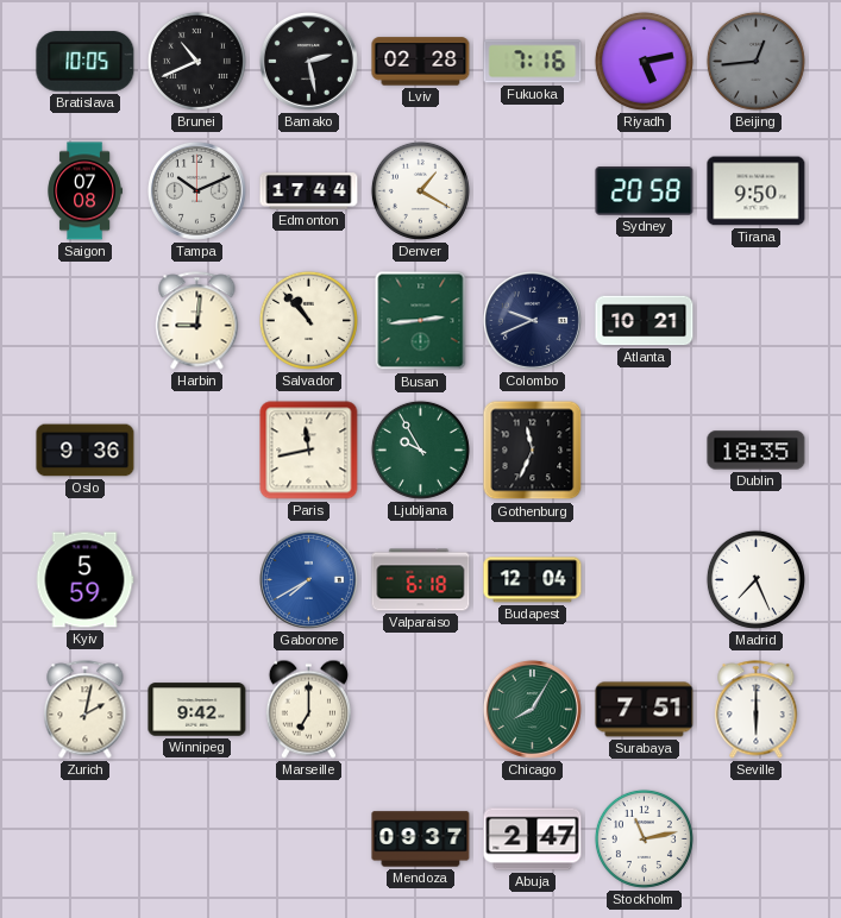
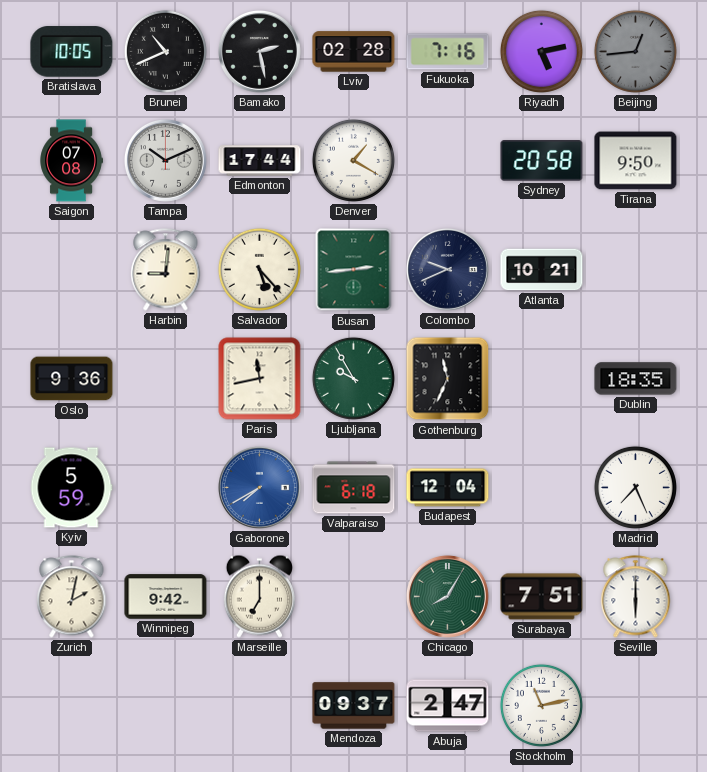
Salvador: 10:53 -> 5:23
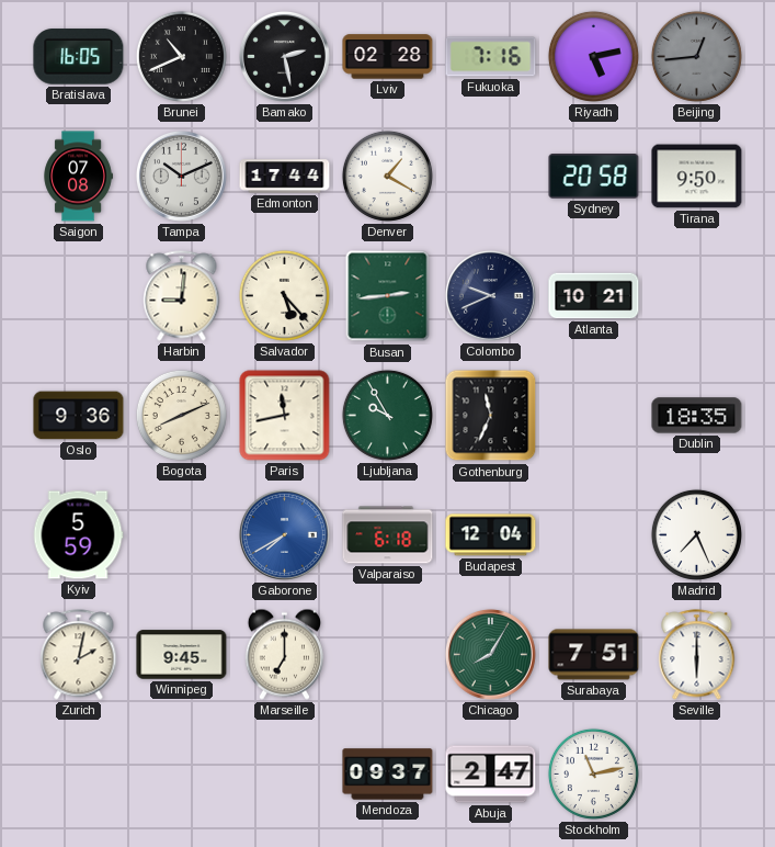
Bratislava: 10:05 -> 16:05
Bogota: none -> 8:11
Winnipeg: 9:42 -> 9:45
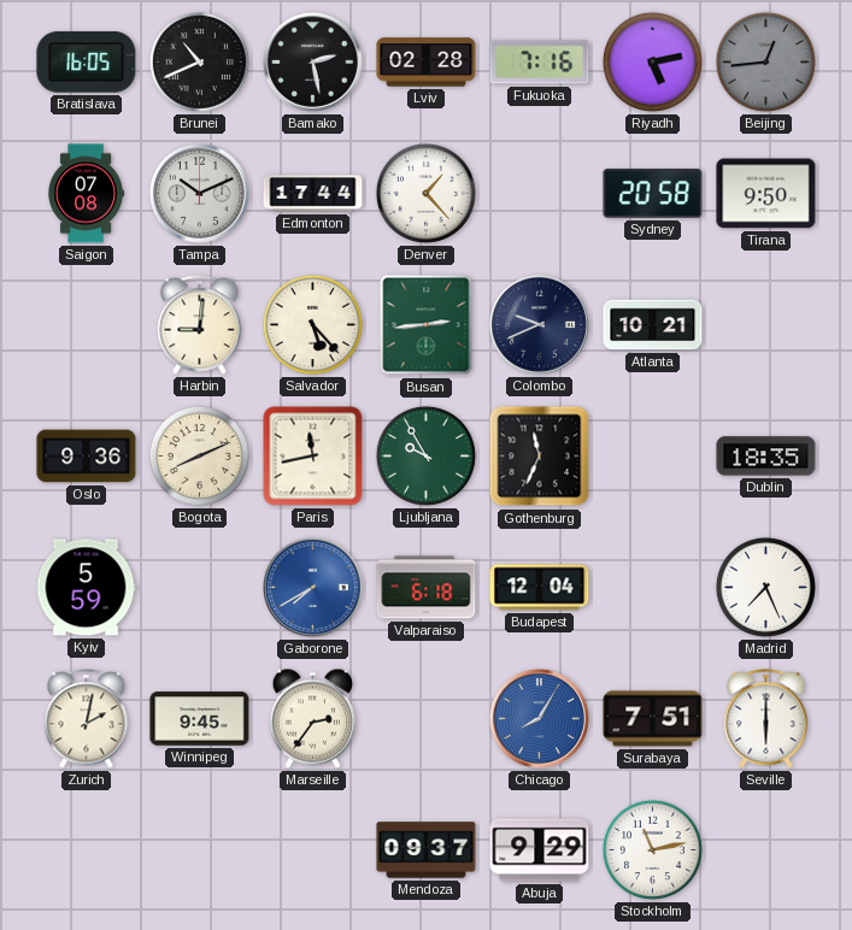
Denver: 1:20 -> 1:23
Marseille: 7:00 -> 2:36
Chicago dial: green -> blue
Abuja: 2:47 -> 9:29
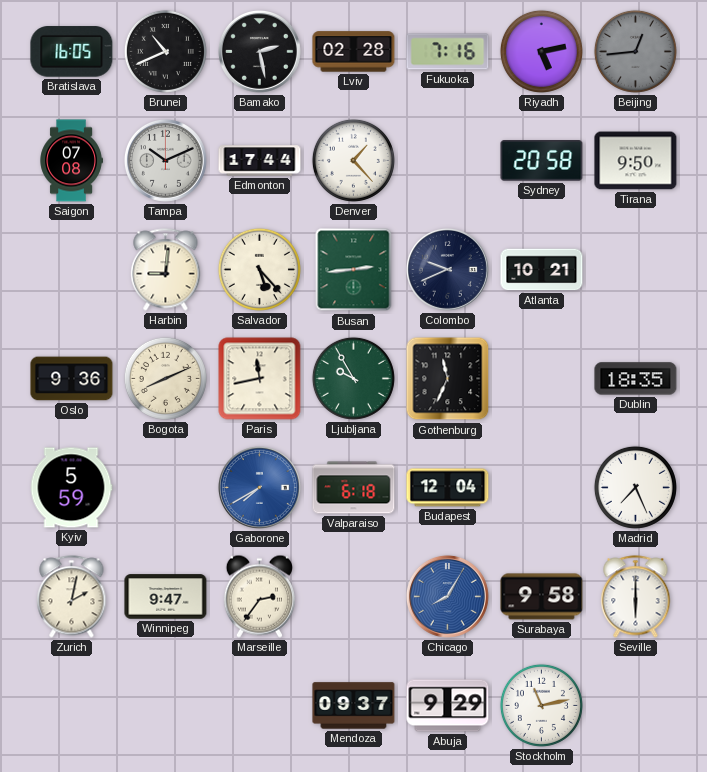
Winnipeg: 9:45 -> 9:47
Surabaya: 7:51 -> 9:58
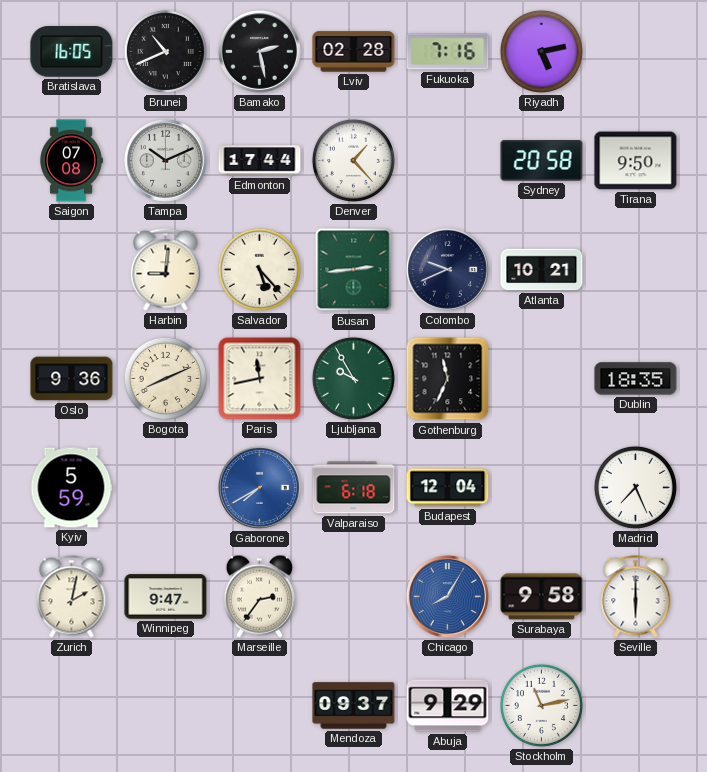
Beijing: 12:44 -> none
